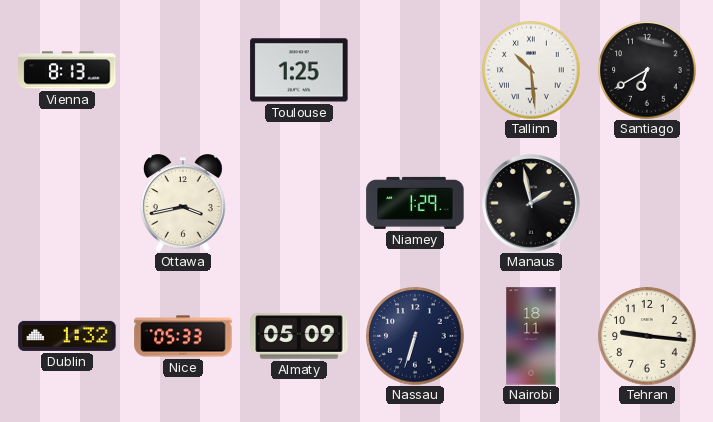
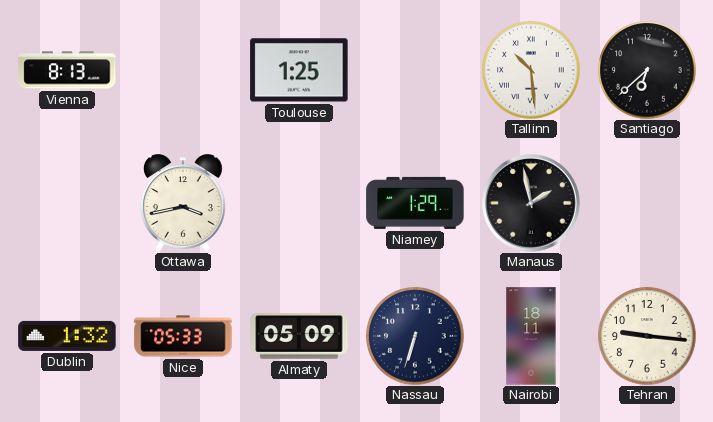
Santiago: 6:40 -> 6:38
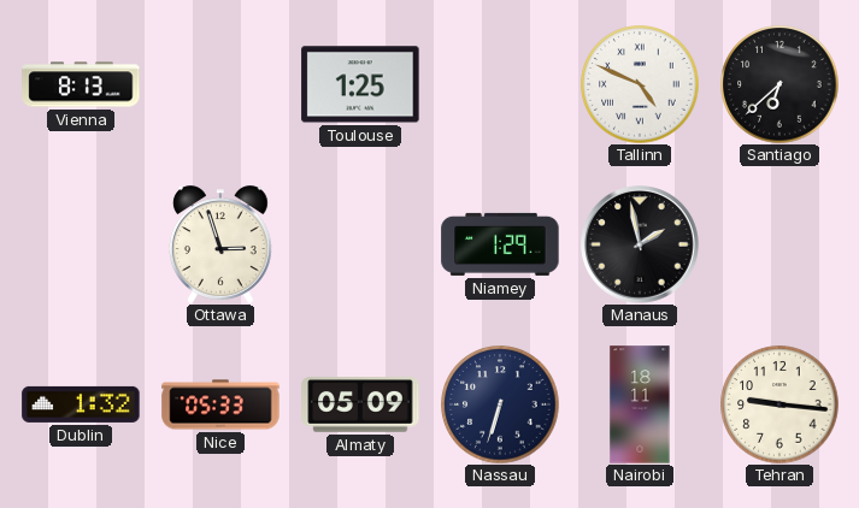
Tallinn: 10:29 -> 4:49
Ottawa: 3:43 -> 2:57
